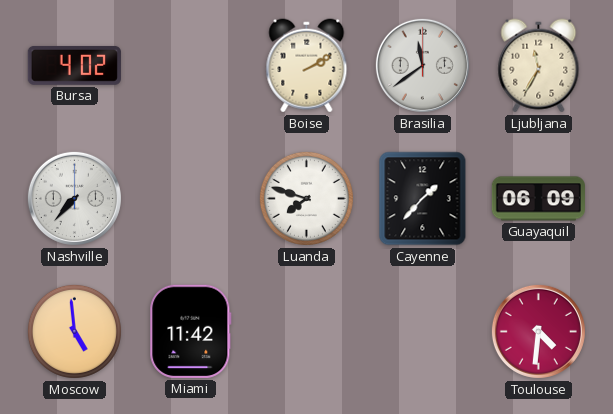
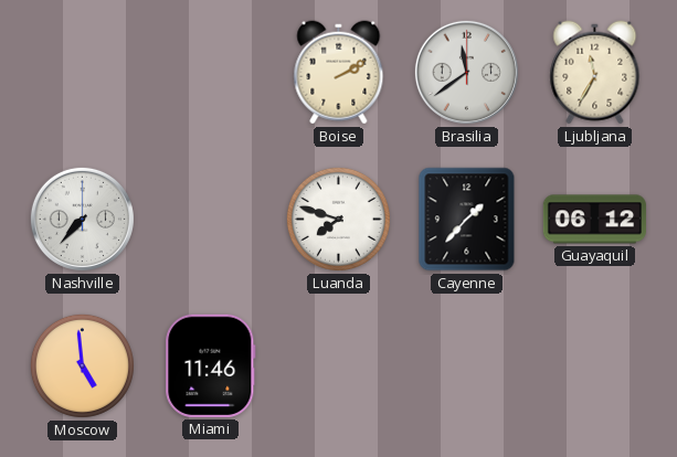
Bursa: 4:02 -> none
Guayaquil: 06:09 -> 06:12
Miami: 11:42 -> 11:46
Toulouse: 4:31 -> none
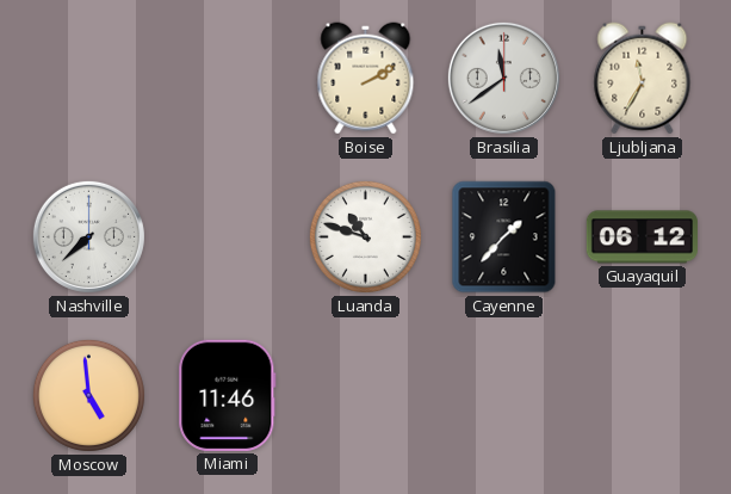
Nashville: 7:37 -> 7:38
Luanda: 7:48 -> 10:48
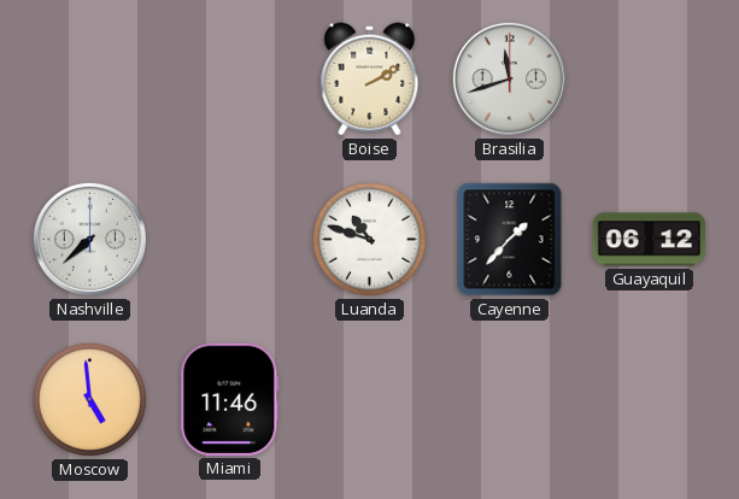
Brasilia: 11:39 -> 11:42
Ljubljana: 11:35 -> none
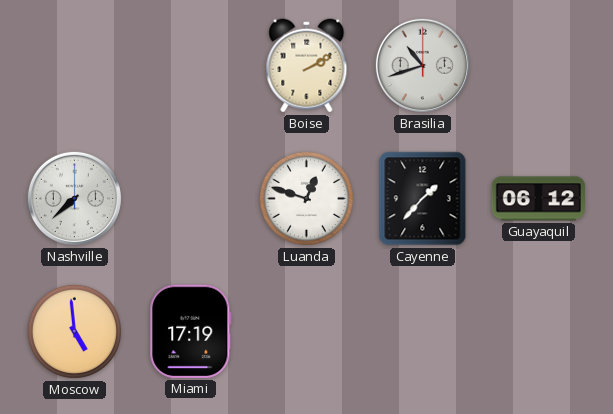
Brasilia: 11:42 -> 10:42
Luanda: 10:48 -> 12:48
Miami: 11:46 -> 17:19
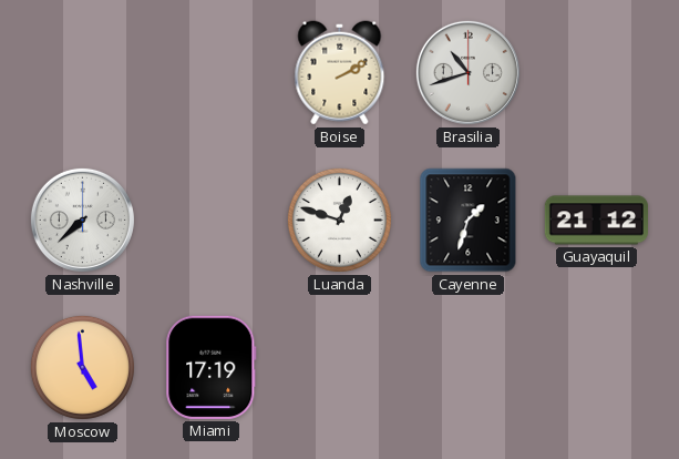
Cayenne: 1:37 -> 1:33
Guayaquil: 06:12 -> 21:12
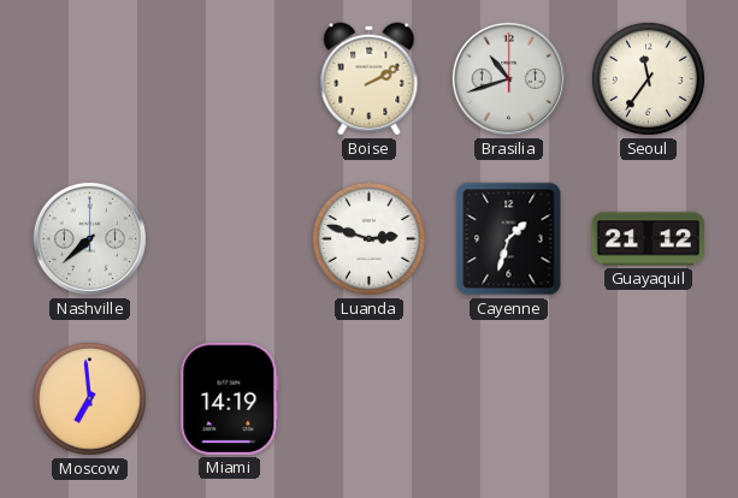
Seoul: none -> 11:36
Luanda: 12:48 -> 2:48
Moscow: 4:59 -> 6:59
Miami: 17:19 -> 14:19
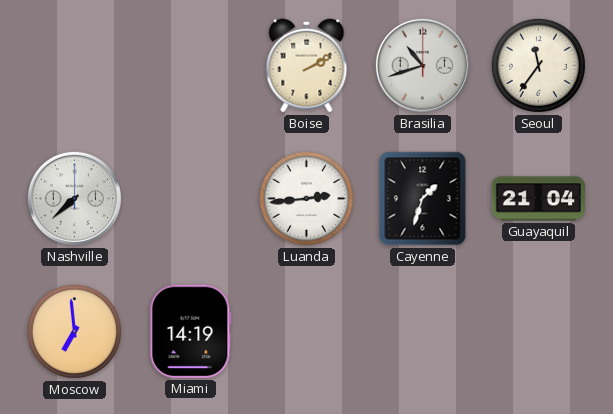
Luanda: 2:48 -> 2:44
Guayaquil: 21:12 -> 21:04
